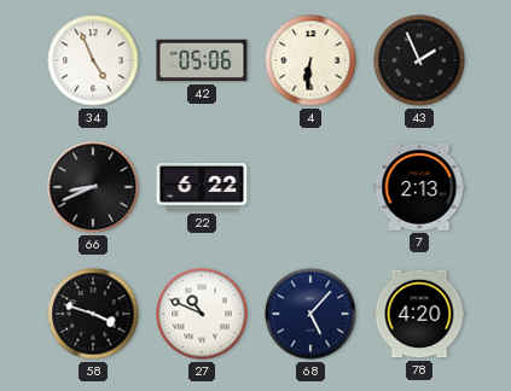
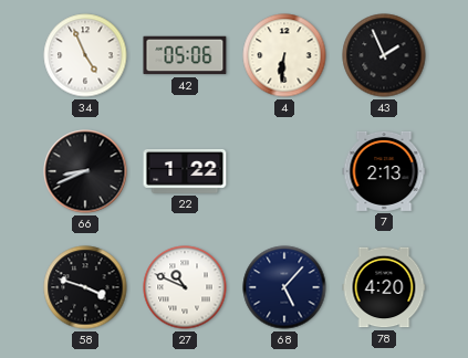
22: 6:22 -> 1:22
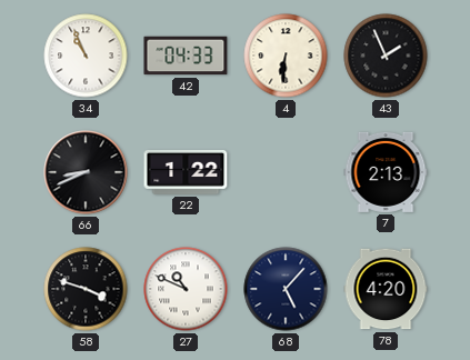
34: 4:56 -> 10:56
42: 05:06 -> 04:33
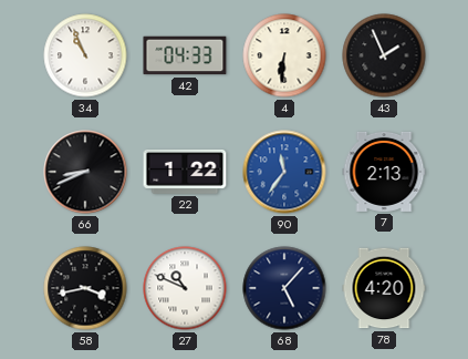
90: none -> 11:36
58: 3:48 -> 3:43
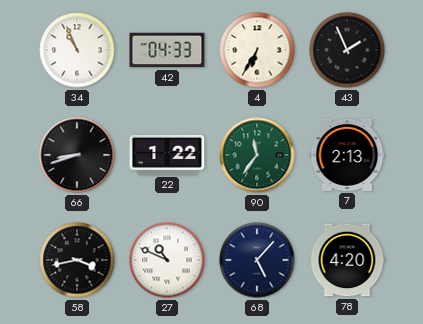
4: 6:31 -> 6:35
66: 8:41 -> 8:42
90 dial: blue -> green
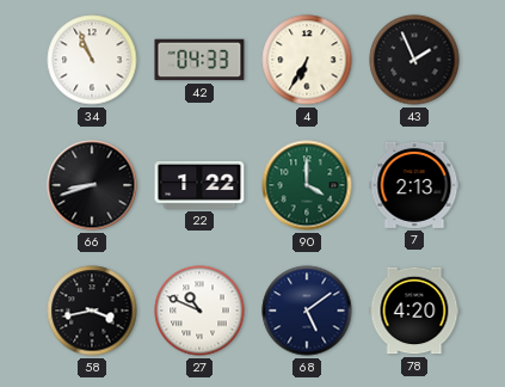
90: 11:36 -> 4:00
68: 5:07 -> 5:09
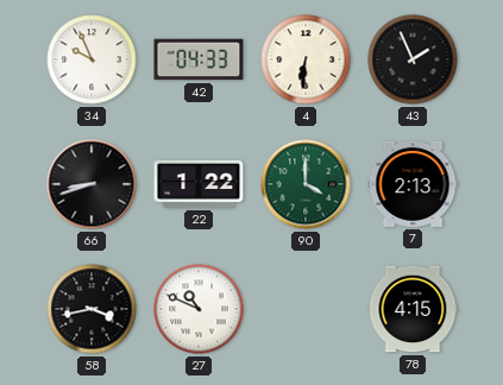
34: 10:56 -> 9:56
4: 6:35 -> 6:31
68: 5:09 -> none
78: 4:20 -> 4:15
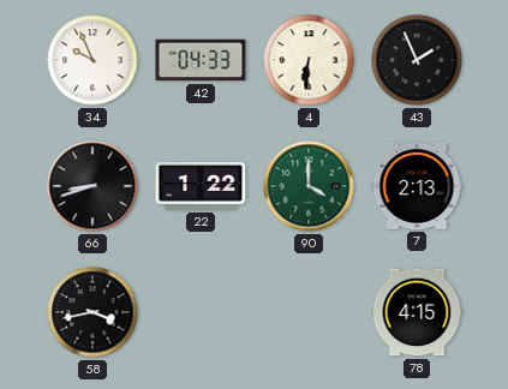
27: 10:49 -> none
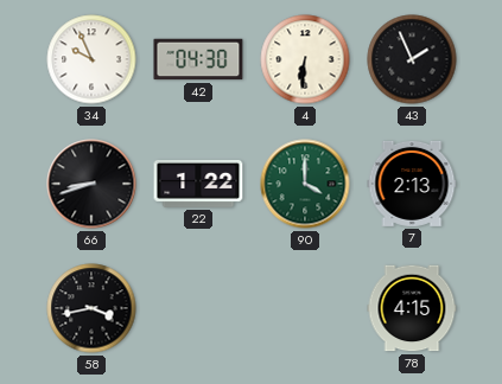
42: 04:33 -> 04:30
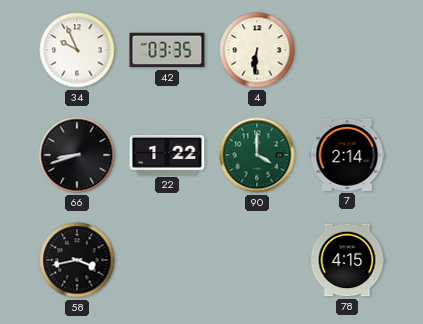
42: 04:30 -> 03:35
43: 1:56 -> none
7: 2:13 -> 2:14
